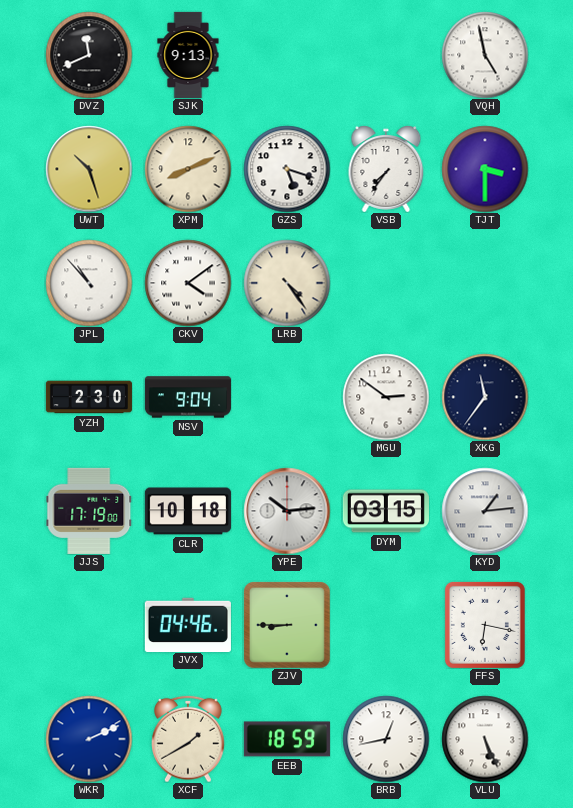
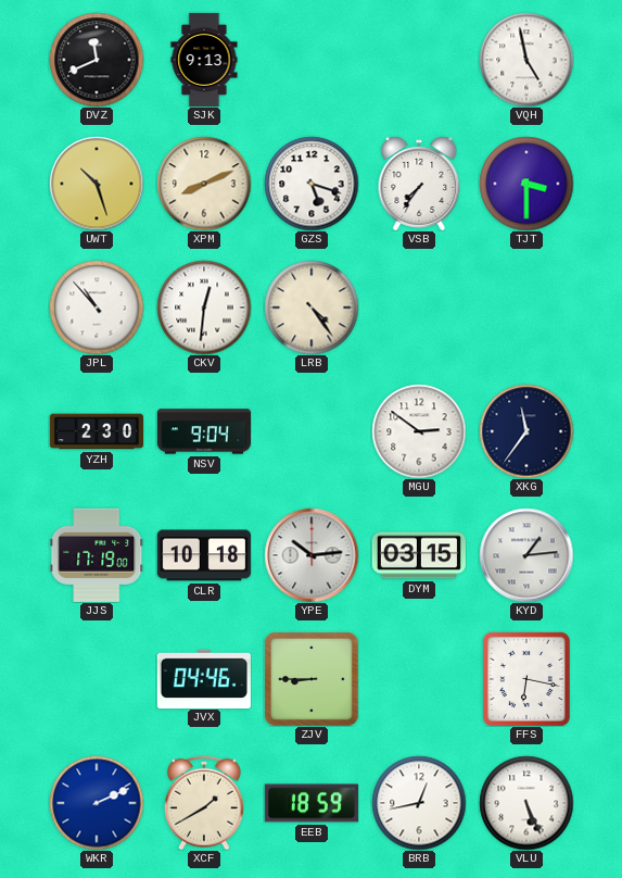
CKV: 4:09 -> 12:31
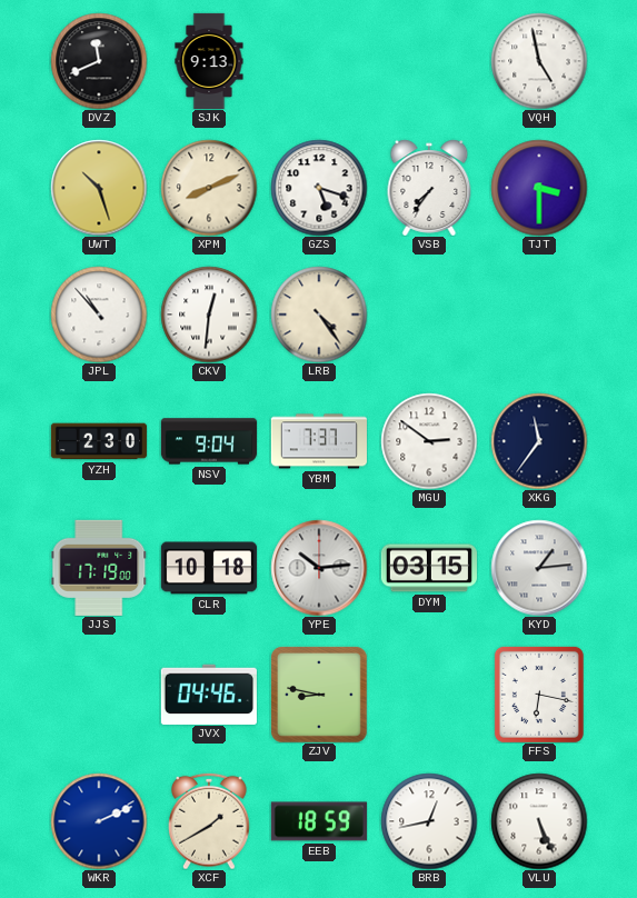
YBM: none -> 7:37
ZJV: 8:45 -> 8:47
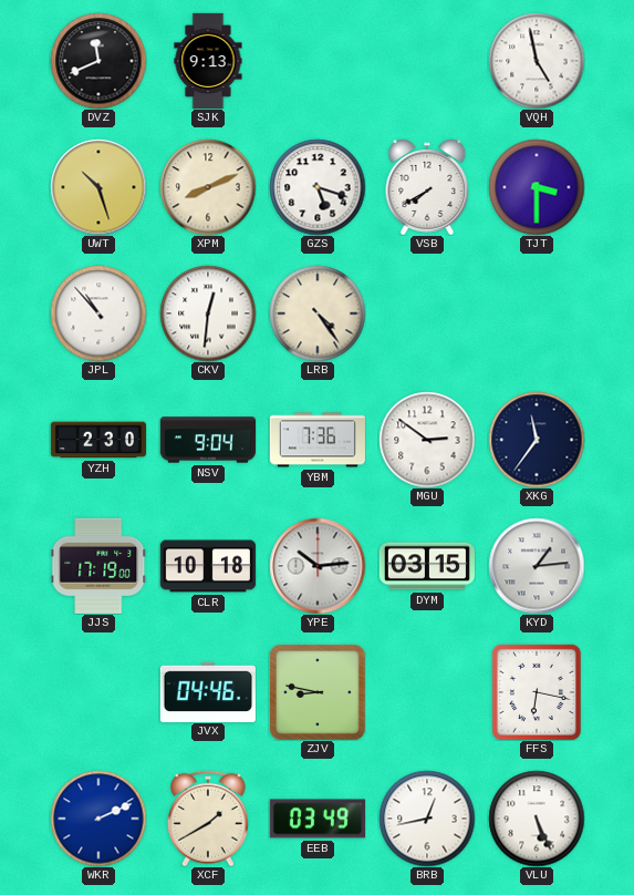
VSB: 7:36 -> 7:40
YBM: 7:37 -> 7:36
EEB: 18:59 -> 03:49
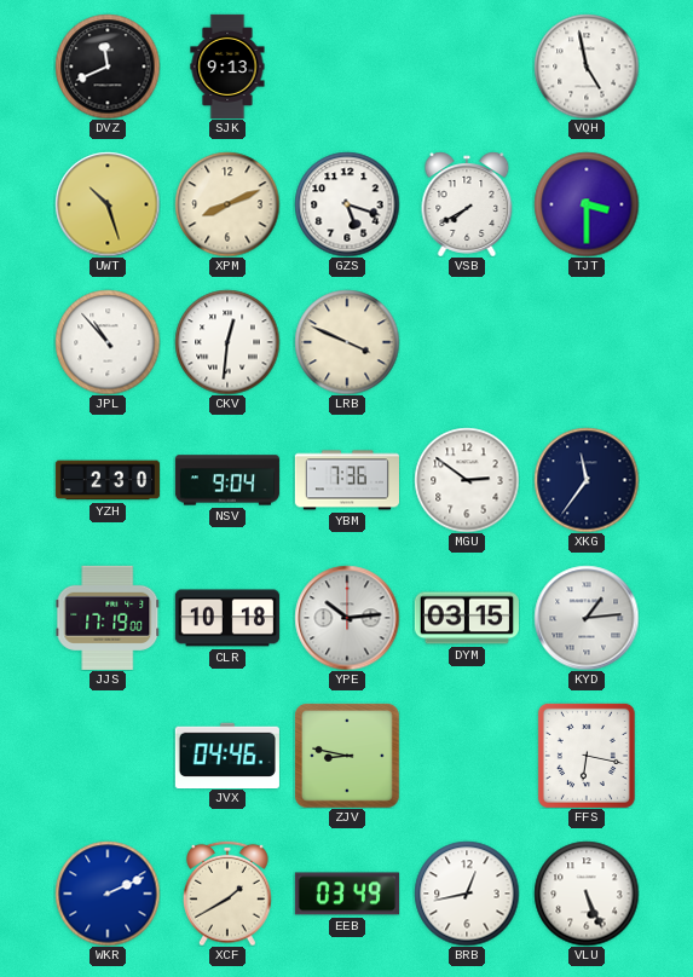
LRB: 4:24 -> 3:49
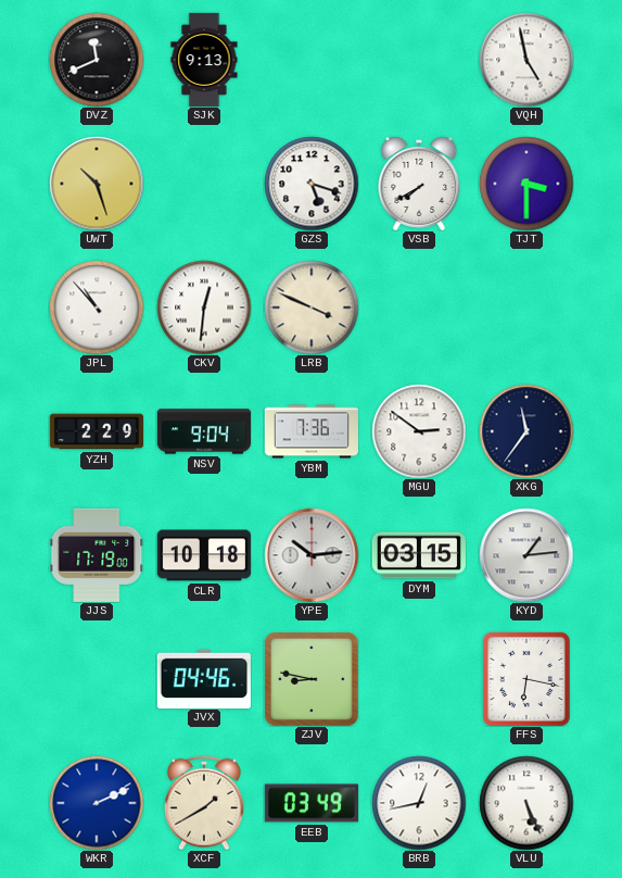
XPM: 8:11 -> none
YZH: 2:30 -> 2:29
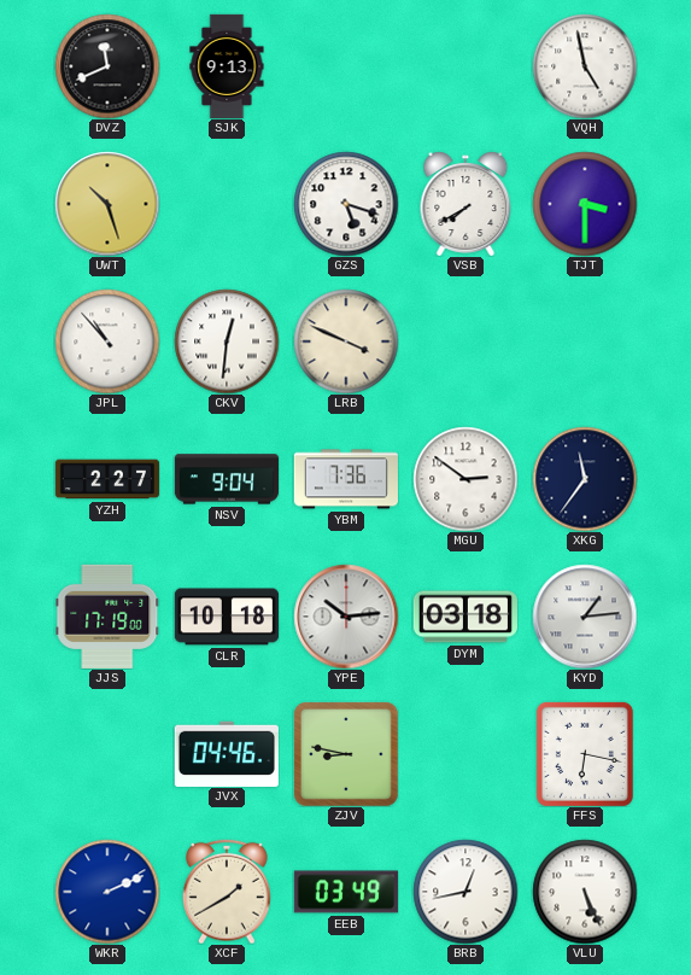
YZH: 2:29 -> 2:27
DYM: 03:15 -> 03:18
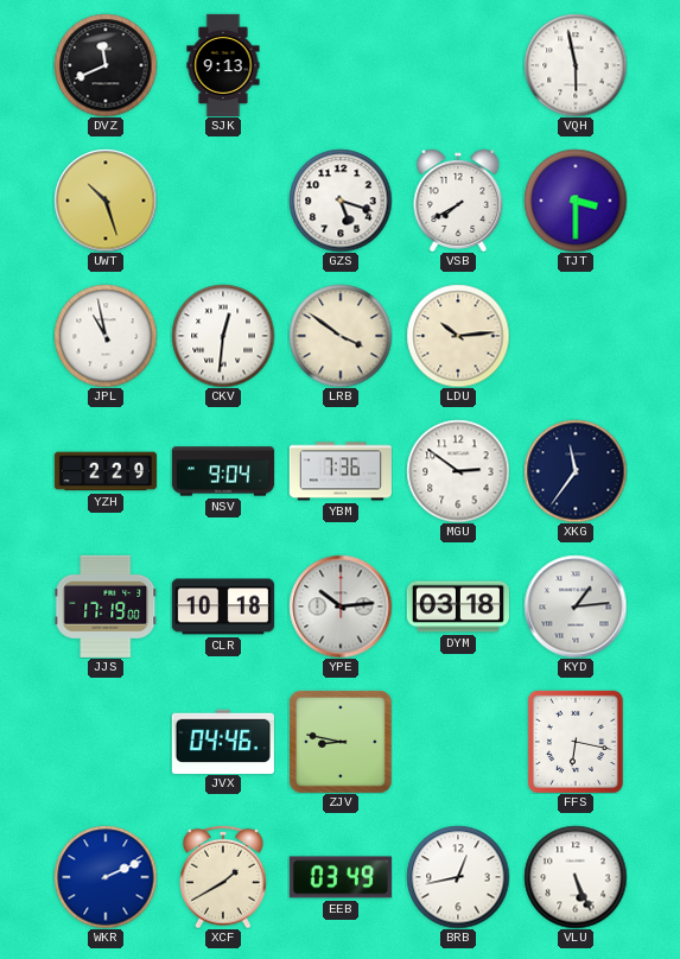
VQH: 4:58 -> 5:58
JPL: 10:53 -> 10:58
LRB: 3:49 -> 3:51
LDU: none -> 10:14
YZH: 2:27 -> 2:29
